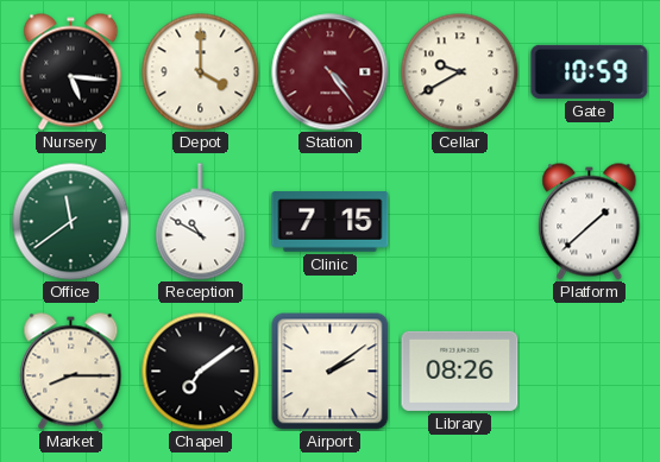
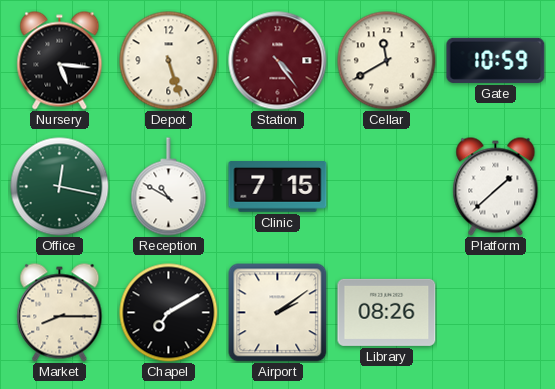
Depot: 4:00 -> 5:27
Cellar: 9:40 -> 11:40
Office: 11:39 -> 12:17
Chapel: 7:09 -> 7:10
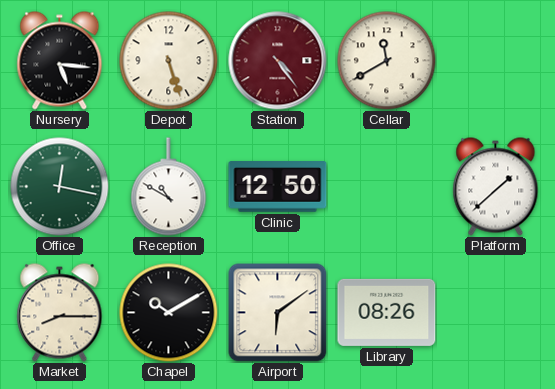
Gate: 10:59 -> none
Clinic: 7:15 -> 12:50
Chapel: 7:10 -> 10:10
Airport: 2:09 -> 6:09
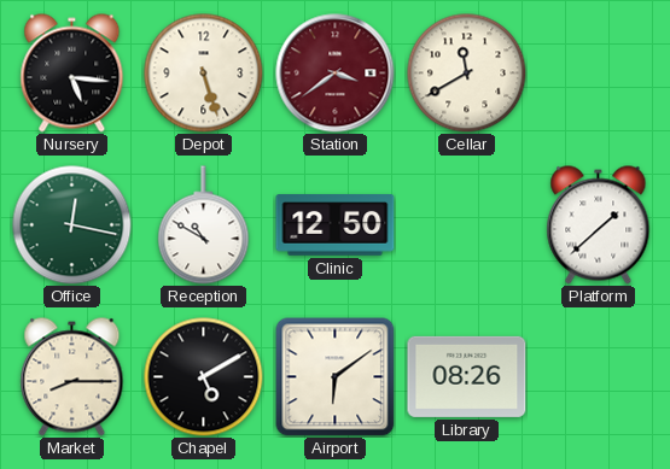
Station: 4:24 -> 3:39
Chapel: 10:10 -> 5:10
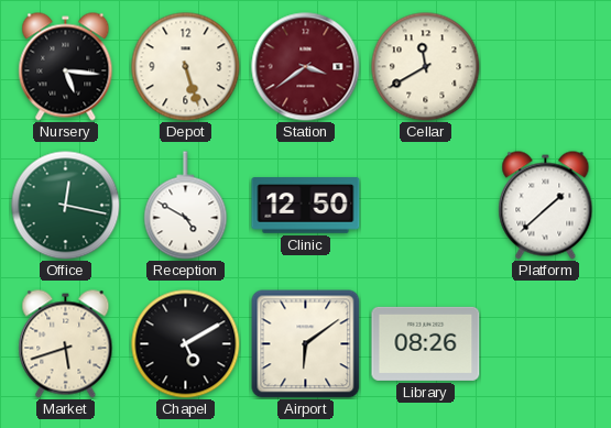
Reception: 10:50 -> 4:50
Market: 8:15 -> 5:42
